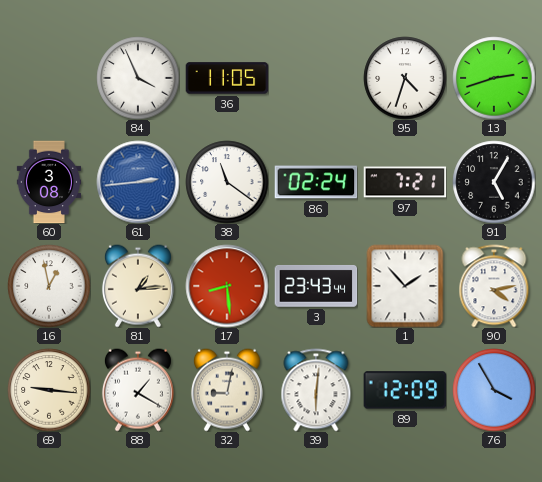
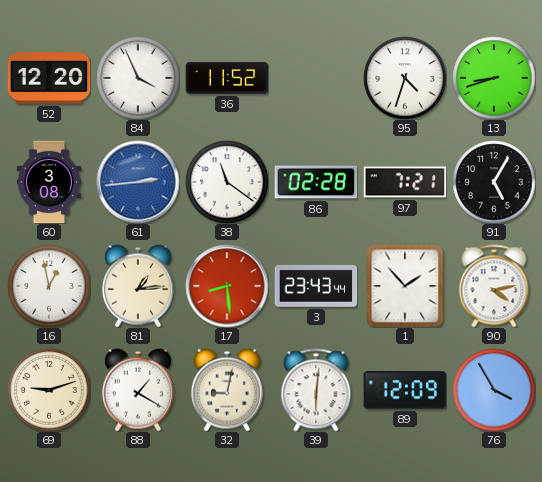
52: none -> 12:20
36: 11:05 -> 11:52
13: 2:42 -> 8:42
86: 02:24 -> 02:28
69: 9:16 -> 9:12
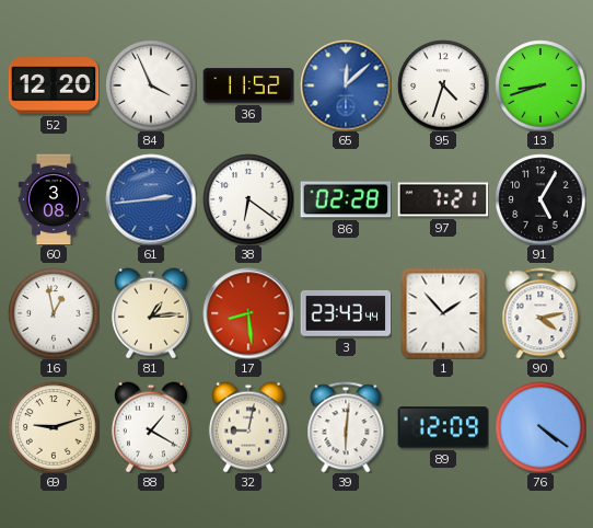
65: none -> 12:08
38: 11:21 -> 6:21
76: 3:55 -> 4:21
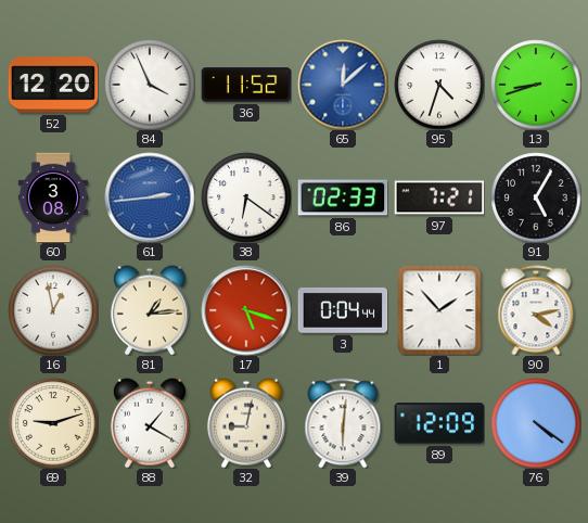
86: 02:28 -> 02:33
17: 8:29 -> 5:18
3: 23:43 -> 0:04
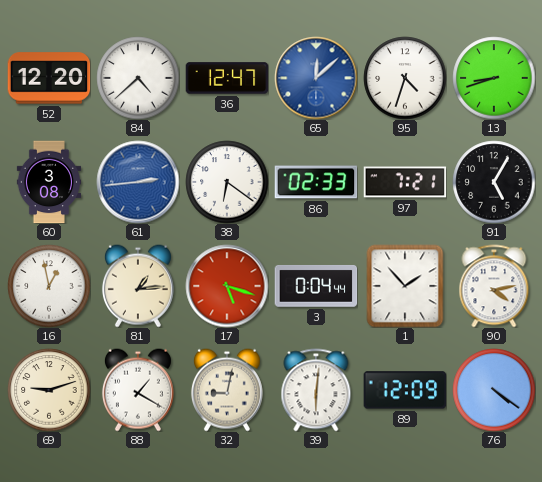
84: 3:56 -> 4:38
36: 11:52 -> 12:47
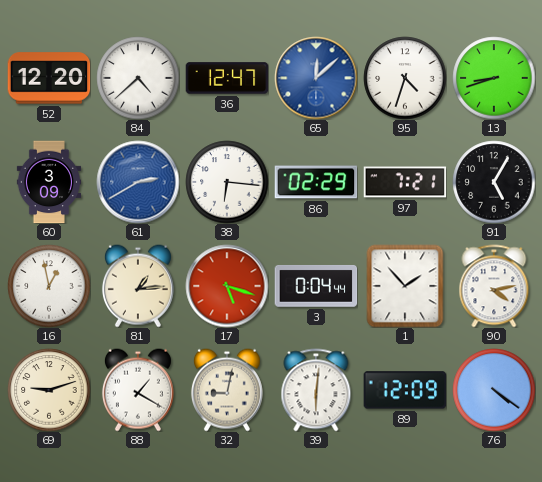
60: 3:08 -> 3:09
61: 2:44 -> 2:40
38: 6:21 -> 6:16
86: 02:33 -> 02:29
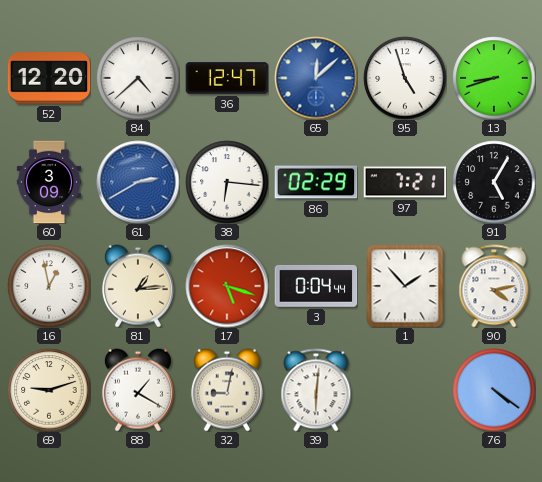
95: 4:33 -> 4:57
89: 12:09 -> none
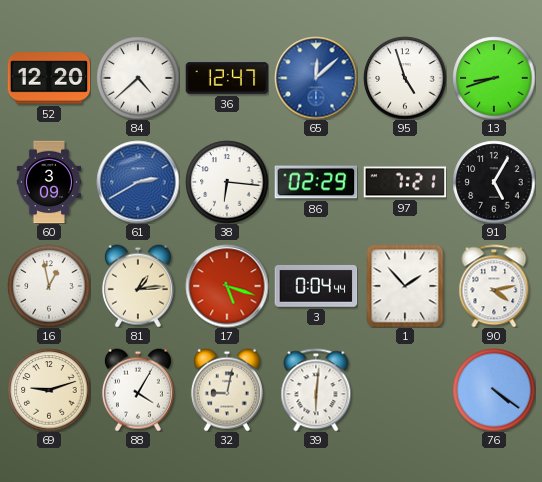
88: 1:20 -> 4:05
